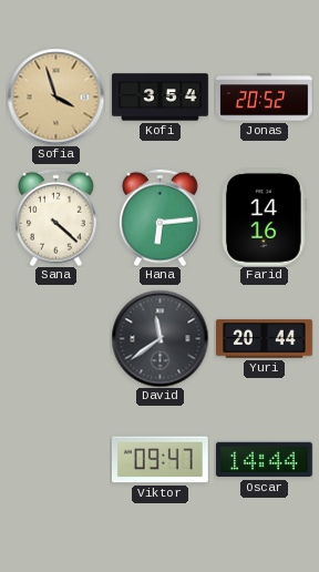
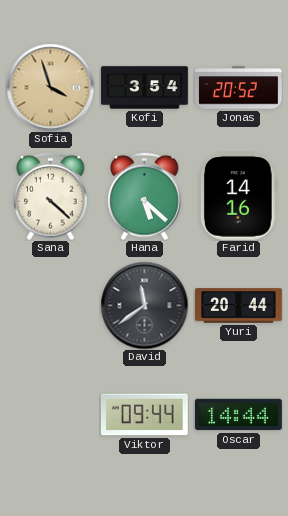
Hana: 6:14 -> 5:22
Viktor: 09:47 -> 09:44
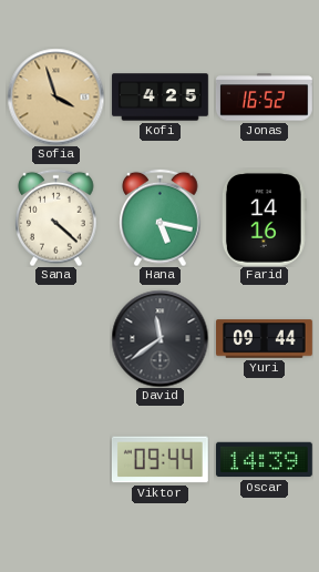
Kofi: 3:54 -> 4:25
Jonas: 20:52 -> 16:52
Hana: 5:22 -> 5:17
Yuri: 20:44 -> 09:44
Oscar: 14:44 -> 14:39
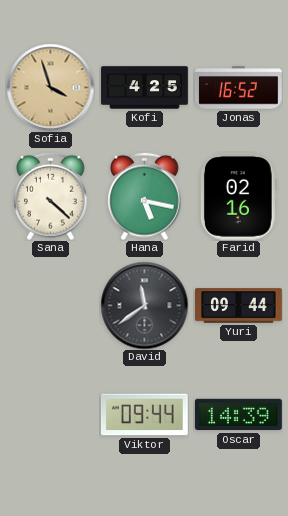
Farid: 14:16 -> 02:16
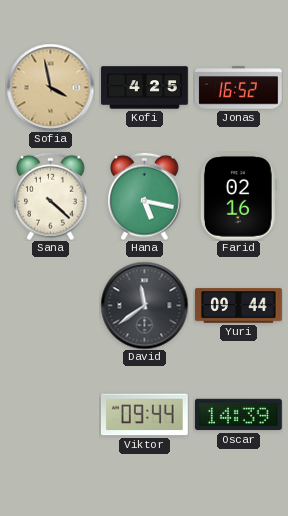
Sofia: 3:57 -> 3:58
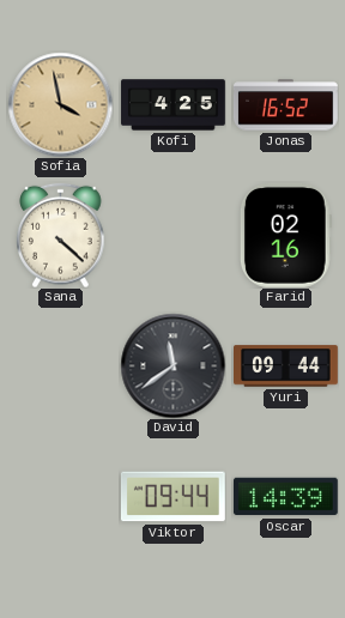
Hana: 5:17 -> none
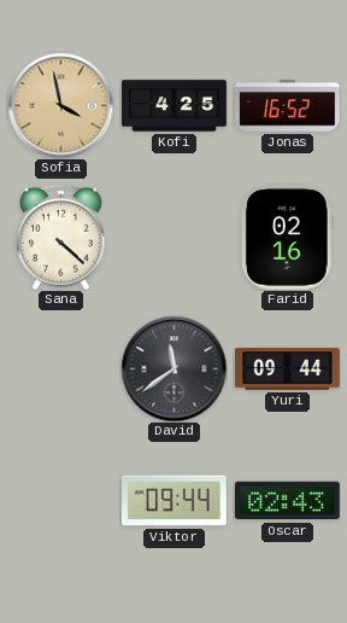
Oscar: 14:39 -> 02:43
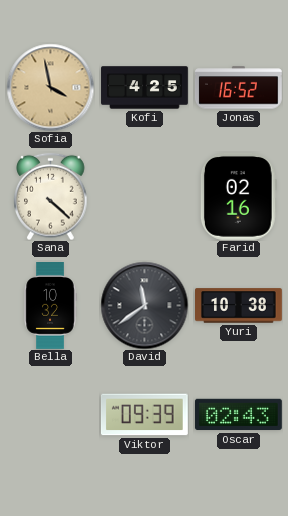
Bella: none -> 10:32
Yuri: 09:44 -> 10:38
Viktor: 09:44 -> 09:39
